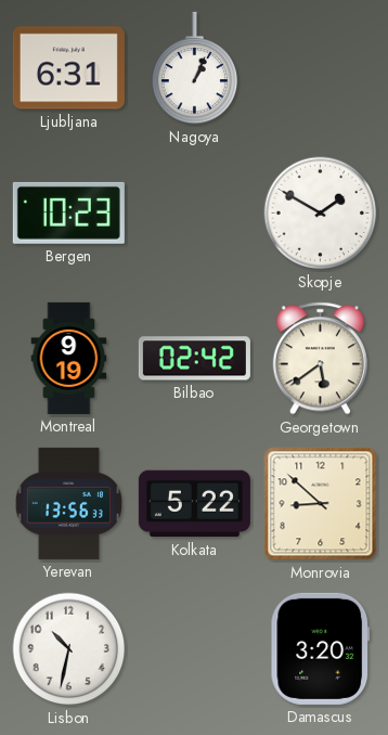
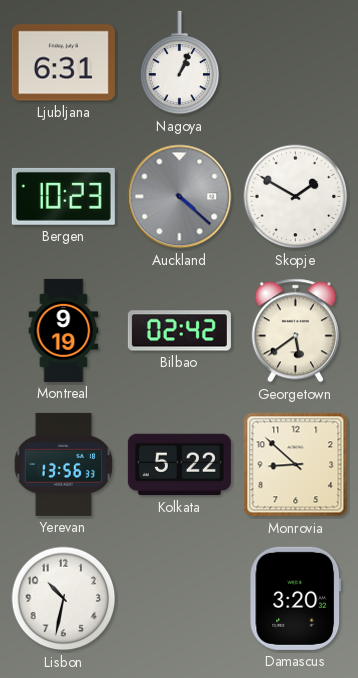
Auckland: none -> 4:22
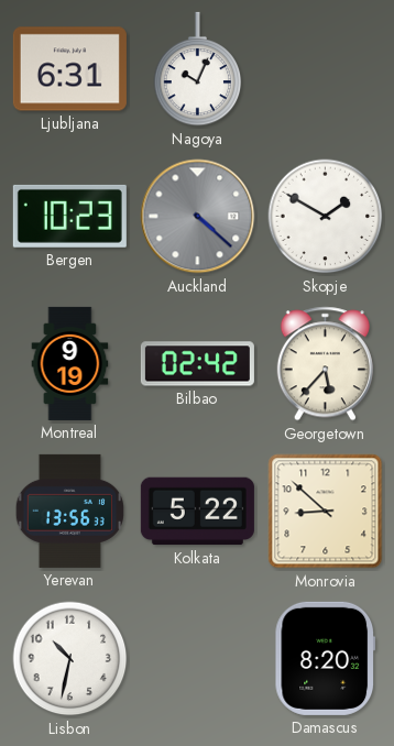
Nagoya: 1:04 -> 10:04
Georgetown: 5:39 -> 5:37
Damascus: 3:20 -> 8:20
